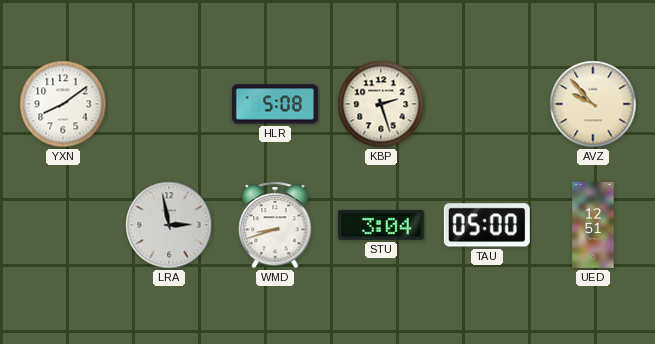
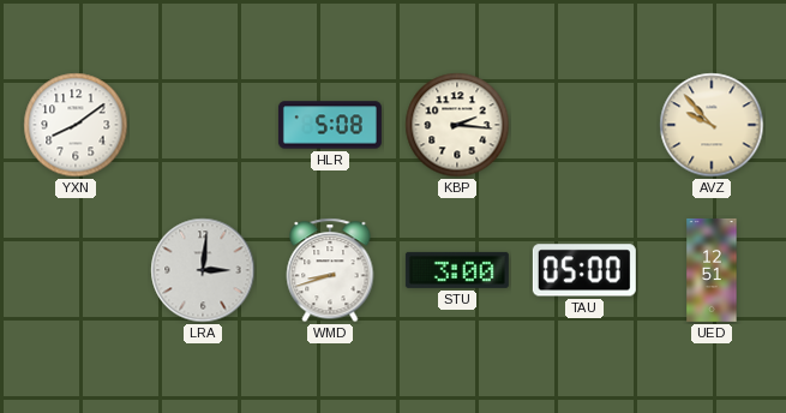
KBP: 2:27 -> 2:16
LRA: 2:58 -> 3:01
STU: 3:04 -> 3:00
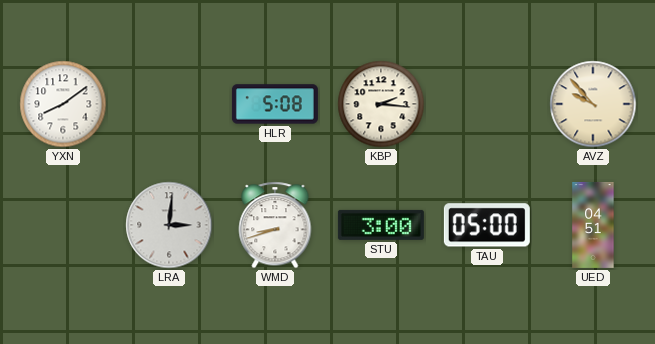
UED: 12:51 -> 04:51
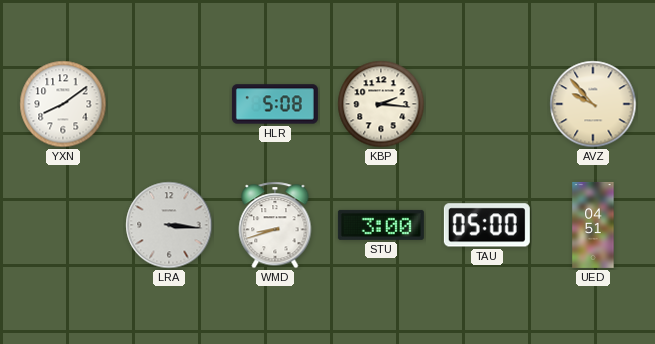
LRA: 3:01 -> 3:16
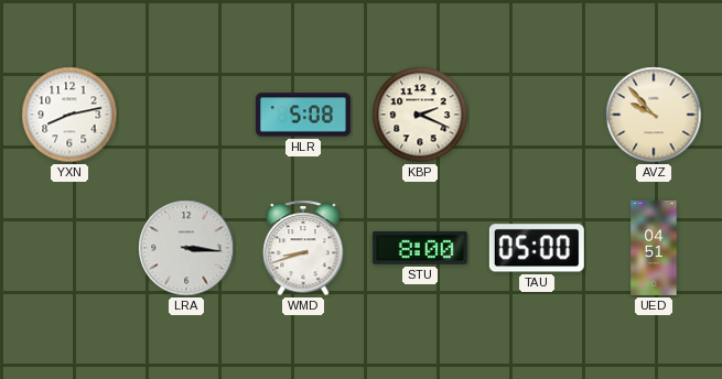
YXN: 8:09 -> 8:13
KBP: 2:16 -> 2:19
STU: 3:00 -> 8:00
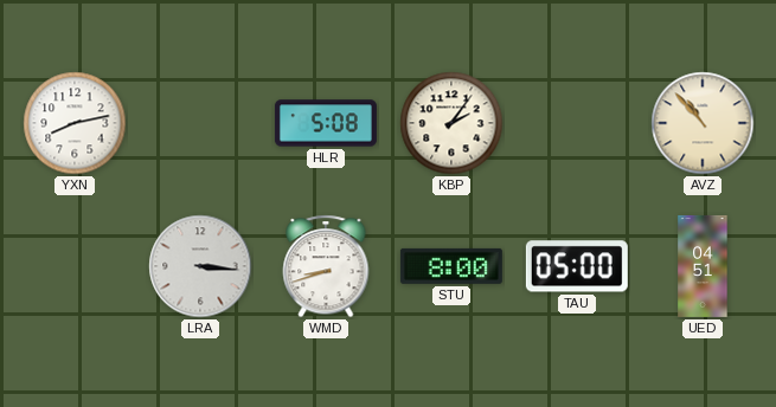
KBP: 2:19 -> 2:06
AVZ: 9:53 -> 10:53
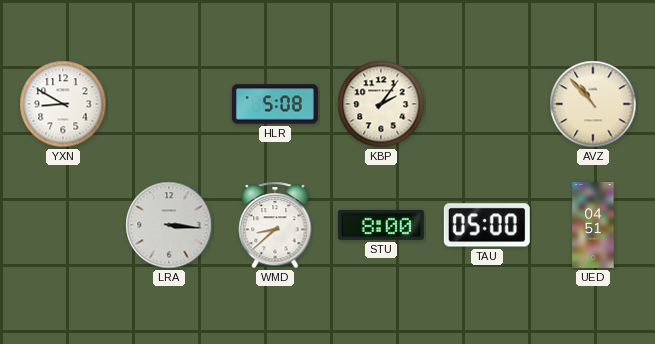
YXN: 8:13 -> 8:50
WMD: 8:42 -> 8:38
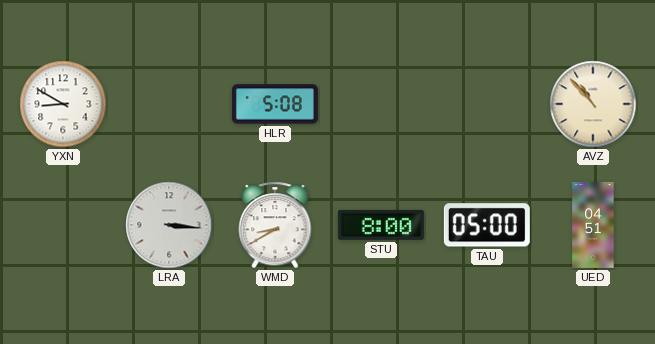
KBP: 2:06 -> none
WMD: 8:38 -> 8:40
